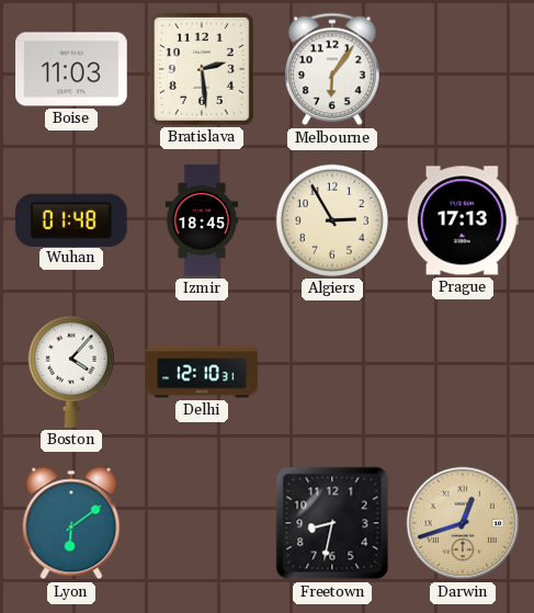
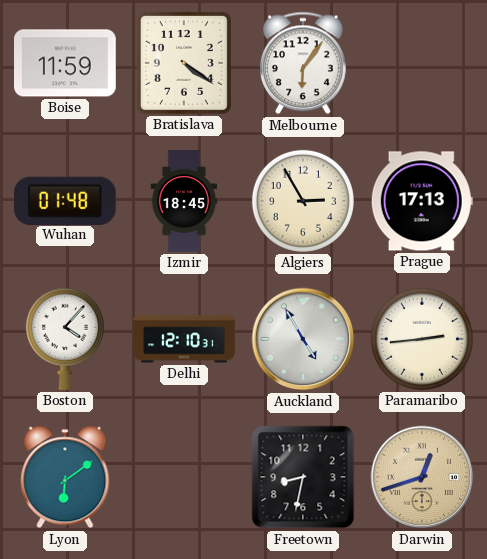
Boise: 11:03 -> 11:59
Bratislava: 2:29 -> 4:21
Auckland: none -> 4:55
Paramaribo: none -> 2:44
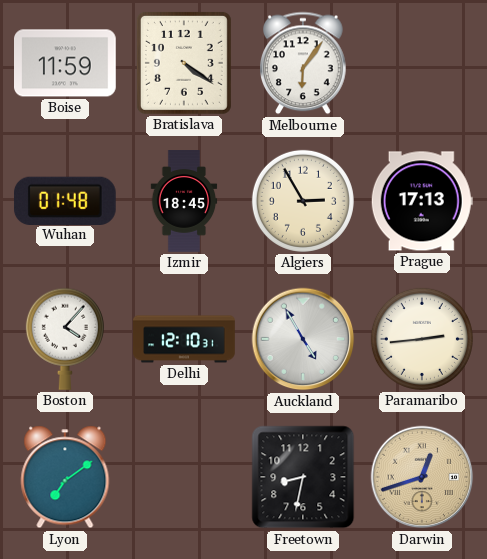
Lyon: 6:09 -> 7:09
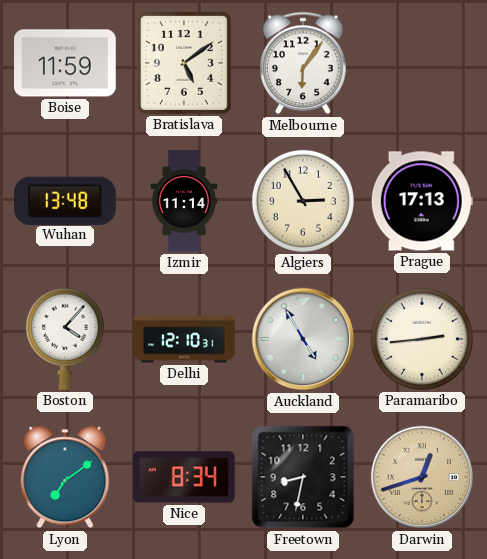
Bratislava: 4:21 -> 5:09
Wuhan: 01:48 -> 13:48
Izmir: 18:45 -> 11:14
Nice: none -> 8:34
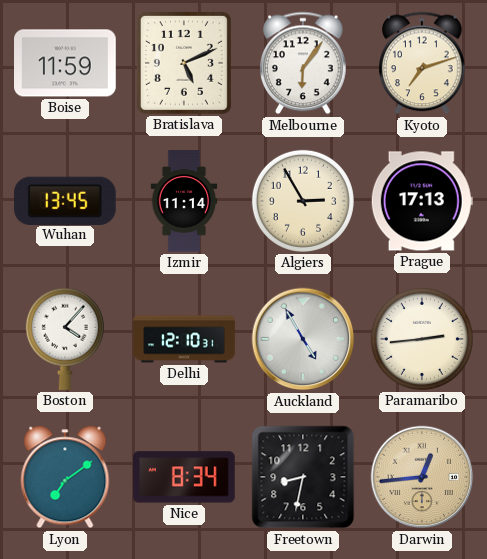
Bratislava: 5:09 -> 5:11
Kyoto: none -> 7:12
Wuhan: 13:48 -> 13:45
Darwin: 12:42 -> 12:44
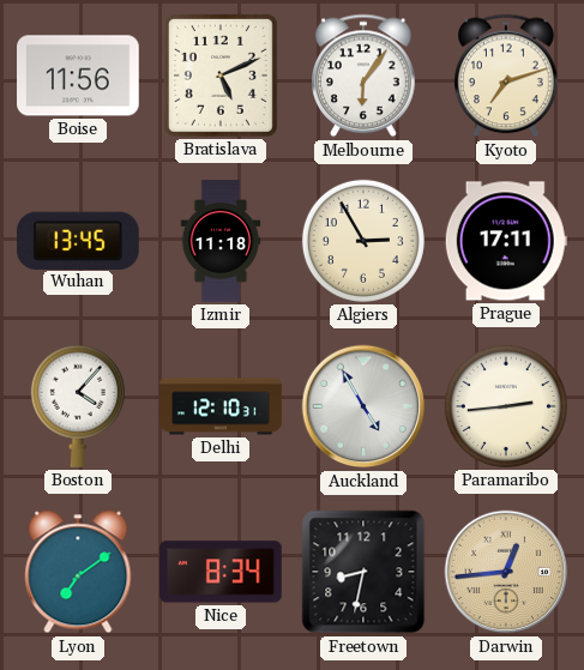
Boise: 11:59 -> 11:56
Izmir: 11:14 -> 11:18
Prague: 17:13 -> 17:11
